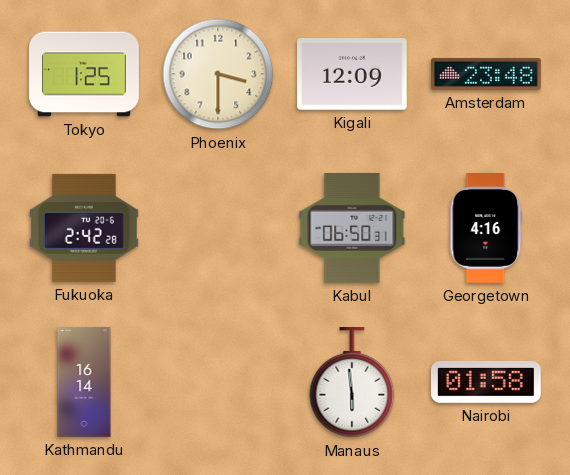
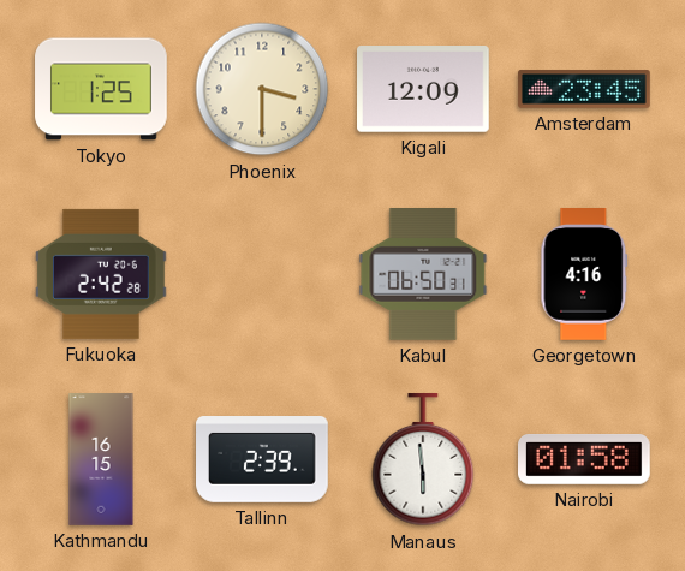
Amsterdam: 23:48 -> 23:45
Kathmandu: 16:14 -> 16:15
Tallinn: none -> 2:39
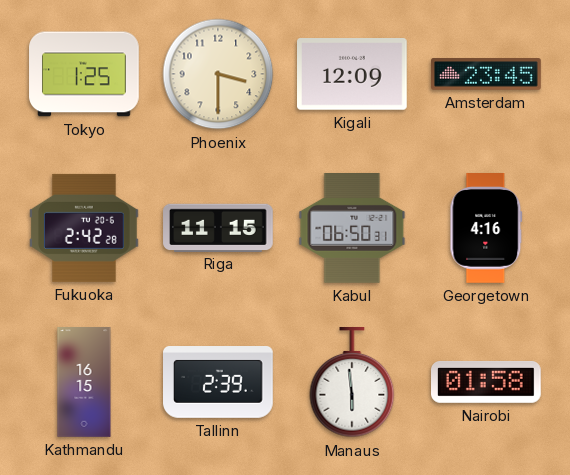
Riga: none -> 11:15
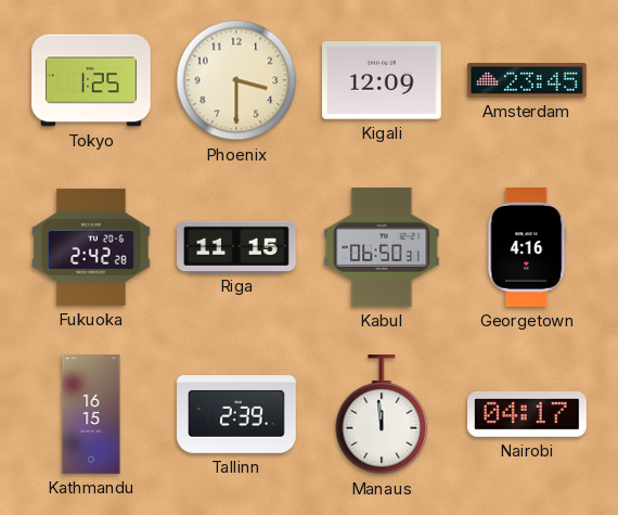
Manaus: 5:59 -> 11:59
Nairobi: 01:58 -> 04:17
